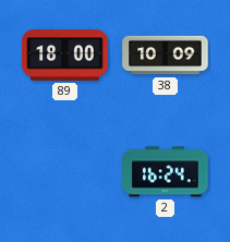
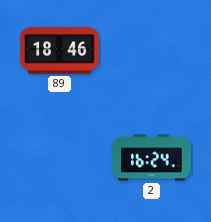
89: 18:00 -> 18:46
38: 10:09 -> none
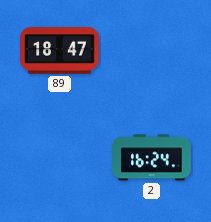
89: 18:46 -> 18:47
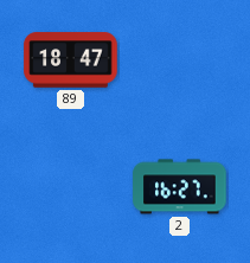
2: 16:24 -> 16:27
